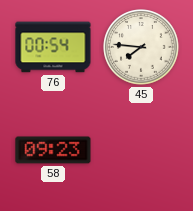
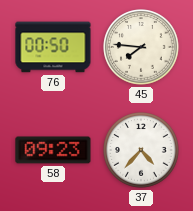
76: 00:54 -> 00:50
37: none -> 4:37
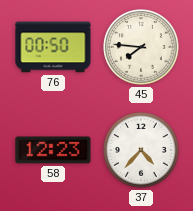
58: 09:23 -> 12:23
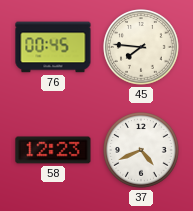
76: 00:50 -> 00:45
37: 4:37 -> 4:41
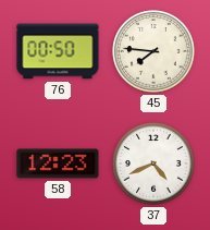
76: 00:45 -> 00:50
